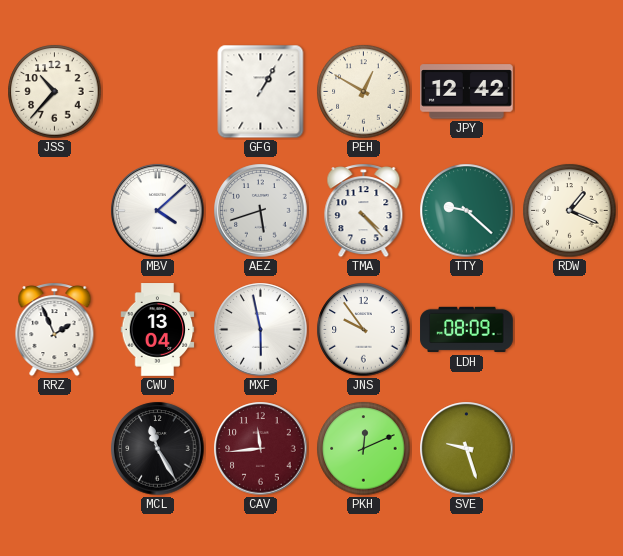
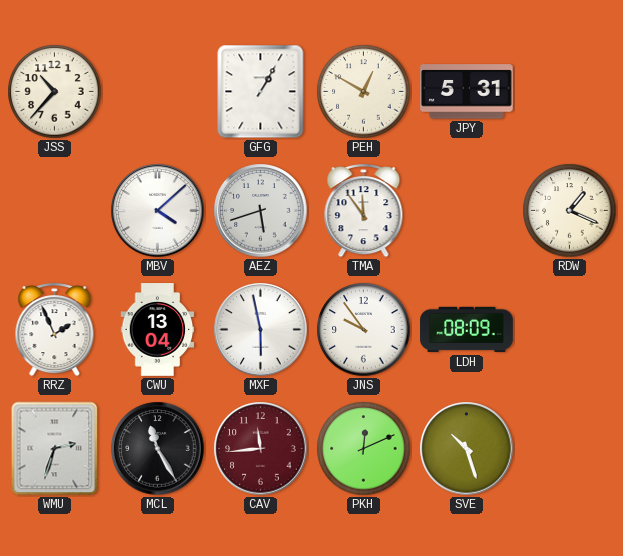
JPY: 12:42 -> 5:31
TMA: 4:23 -> 11:54
TTY: 9:22 -> none
WMU: none -> 2:33
SVE: 9:27 -> 10:27
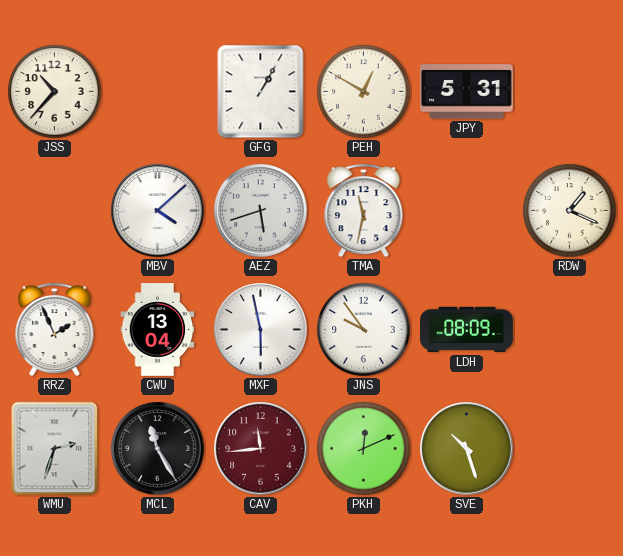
TMA: 11:54 -> 11:32
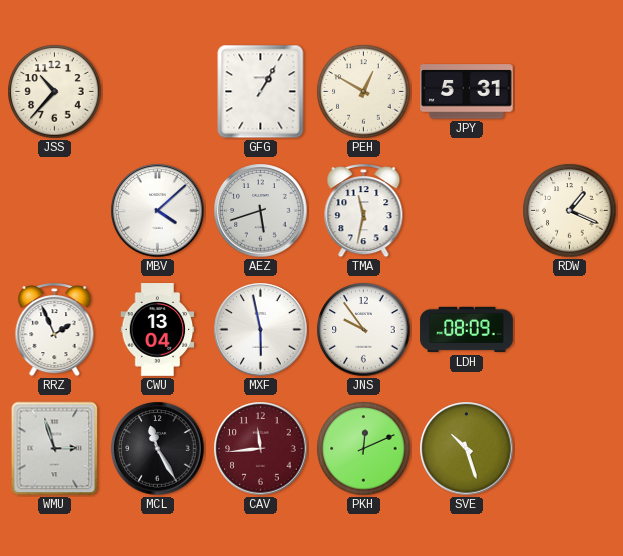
WMU: 2:33 -> 2:57
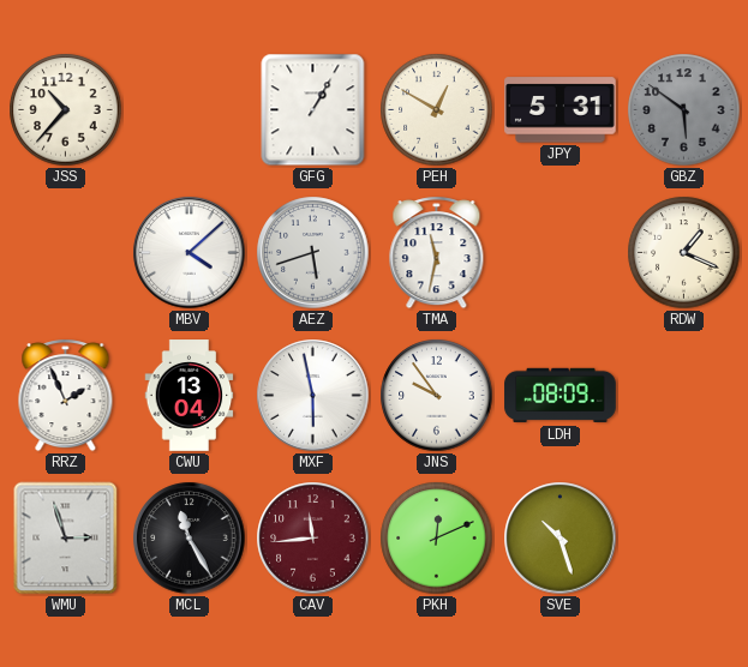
GBZ: none -> 5:51
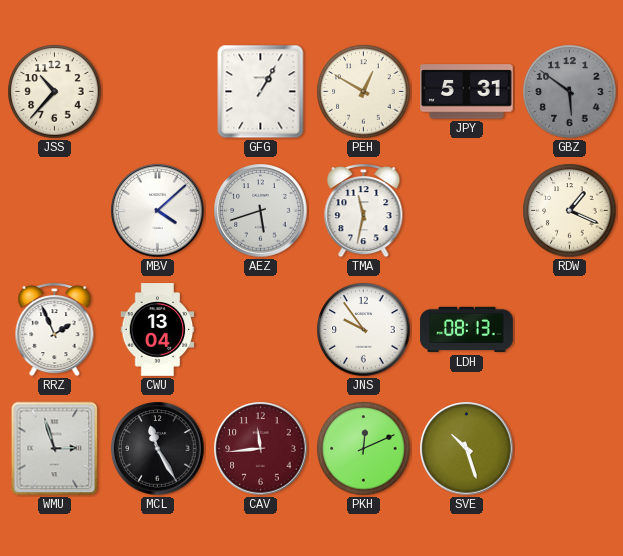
MXF: 5:58 -> none
LDH: 08:09 -> 08:13
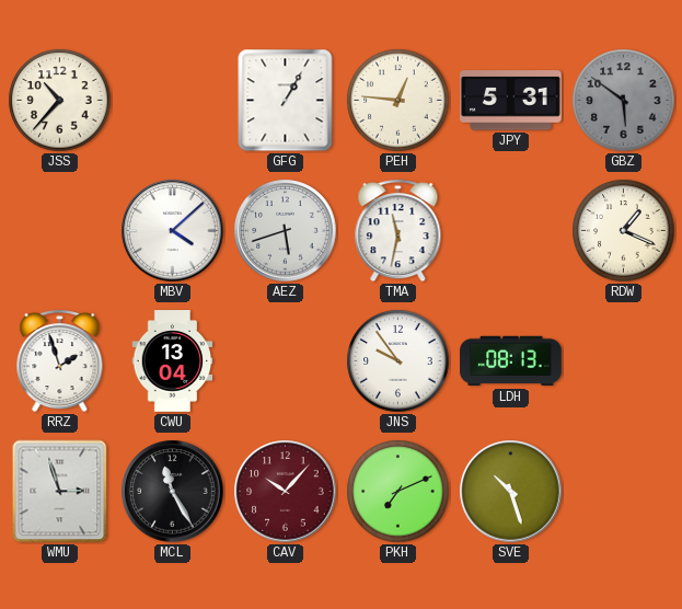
PEH: 12:50 -> 12:46
RRZ: 1:56 -> 1:57
CAV: 11:44 -> 10:07
PKH: 12:11 -> 7:11
